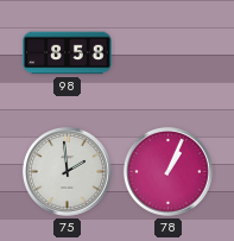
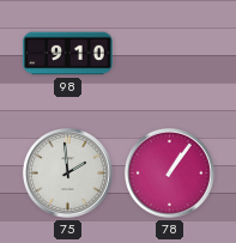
98: 8:58 -> 9:10
78: 1:04 -> 1:06
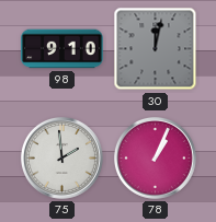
30: none -> 12:02
78: 1:06 -> 1:04
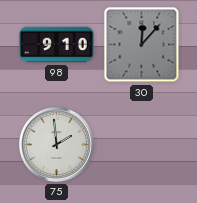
30: 12:02 -> 12:07
78: 1:04 -> none
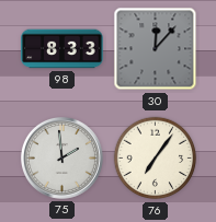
98: 9:10 -> 8:33
76: none -> 7:06
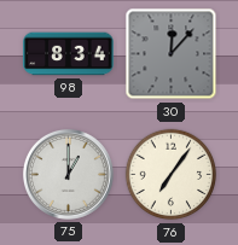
98: 8:33 -> 8:34
75: 1:59 -> 1:00
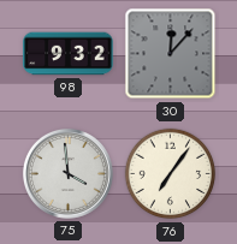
98: 8:34 -> 9:32
75: 1:00 -> 3:59
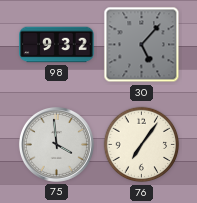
30: 12:07 -> 5:07
